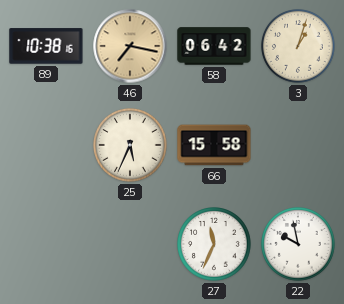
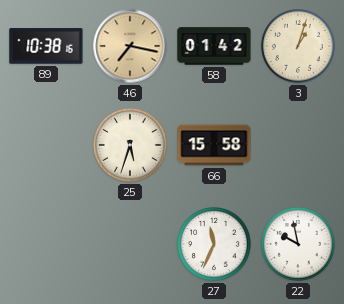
58: 06:42 -> 01:42
25: 5:34 -> 5:33
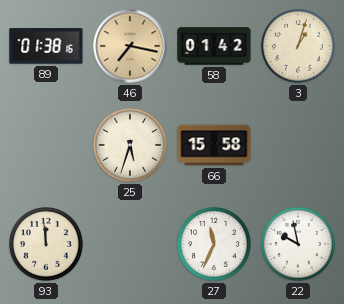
89: 10:38 -> 01:38
93: none -> 11:59
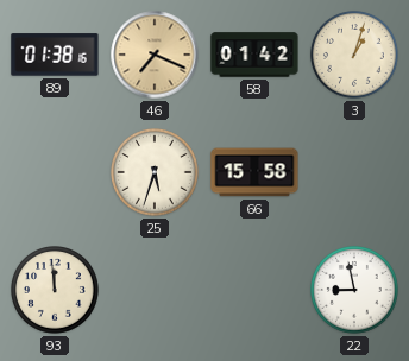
46: 7:17 -> 7:19
27: 11:34 -> none
22: 9:58 -> 8:58
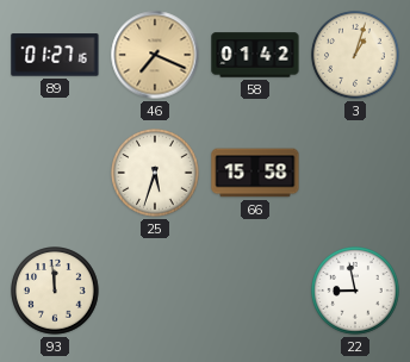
89: 01:38 -> 01:27
